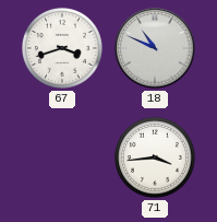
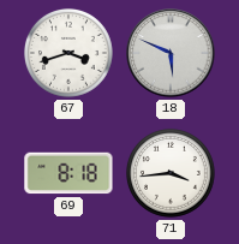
18: 10:49 -> 5:49
69: none -> 8:18
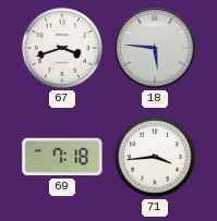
18: 5:49 -> 5:46
69: 8:18 -> 7:18
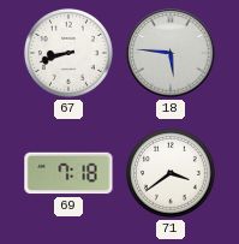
67: 3:42 -> 8:42
71: 3:44 -> 3:39
